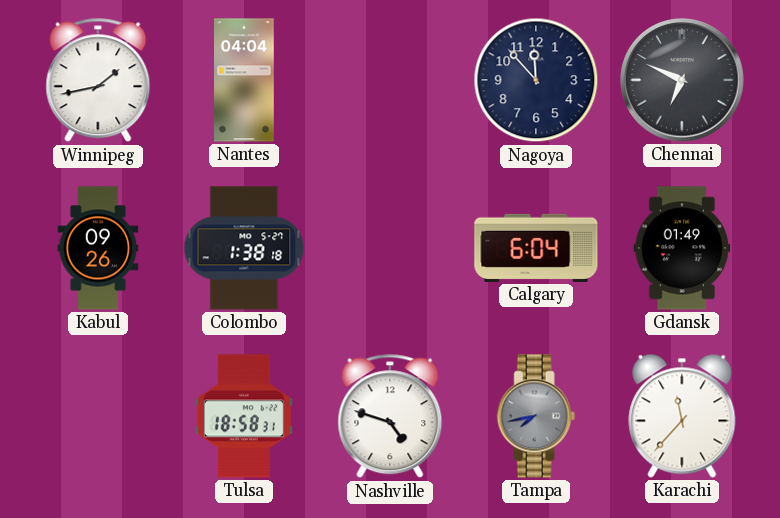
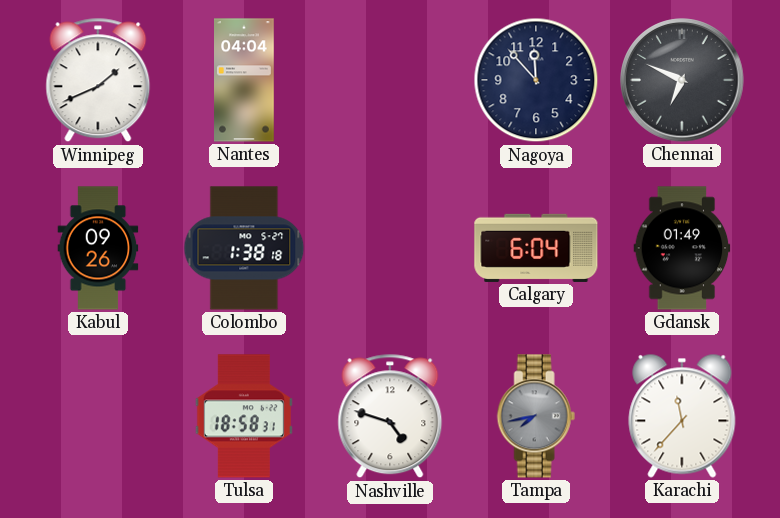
Winnipeg: 1:43 -> 1:41
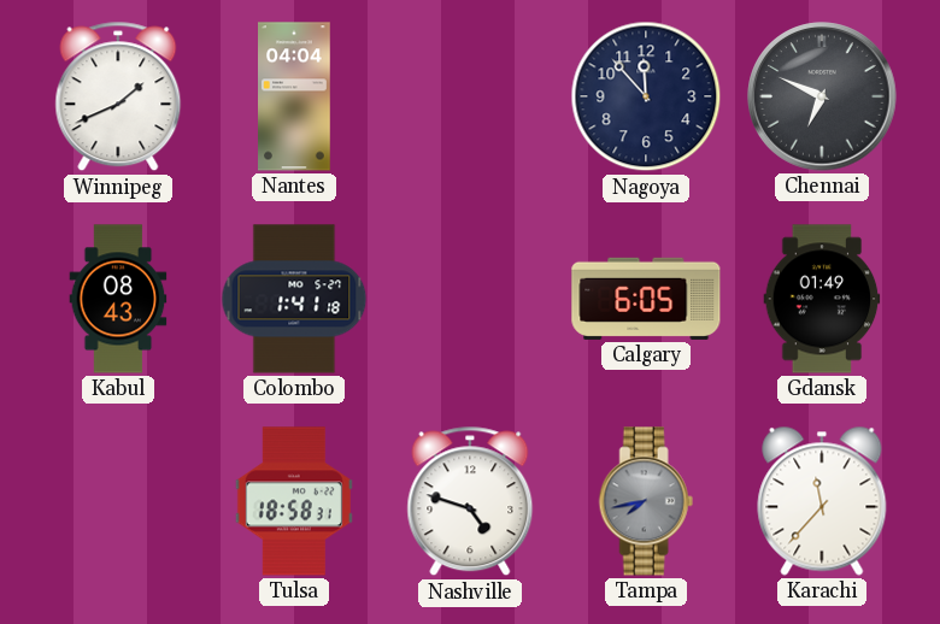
Kabul: 09:26 -> 08:43
Colombo: 1:38 -> 1:41
Calgary: 6:04 -> 6:05
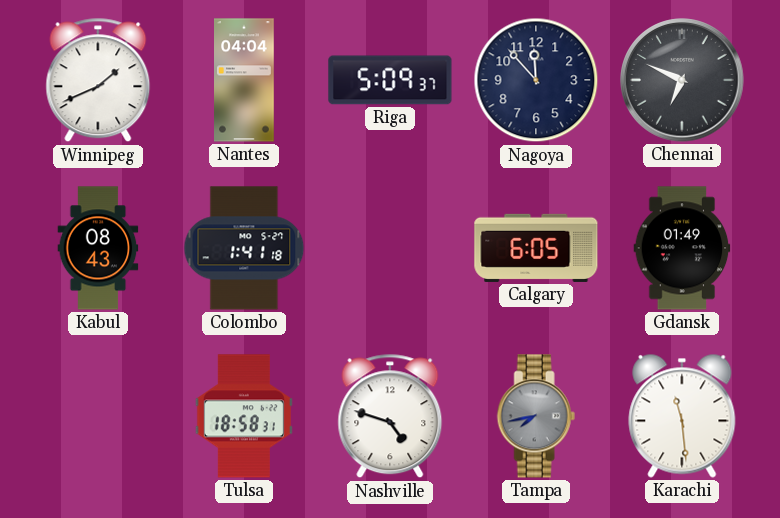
Riga: none -> 5:09
Karachi: 11:37 -> 11:29
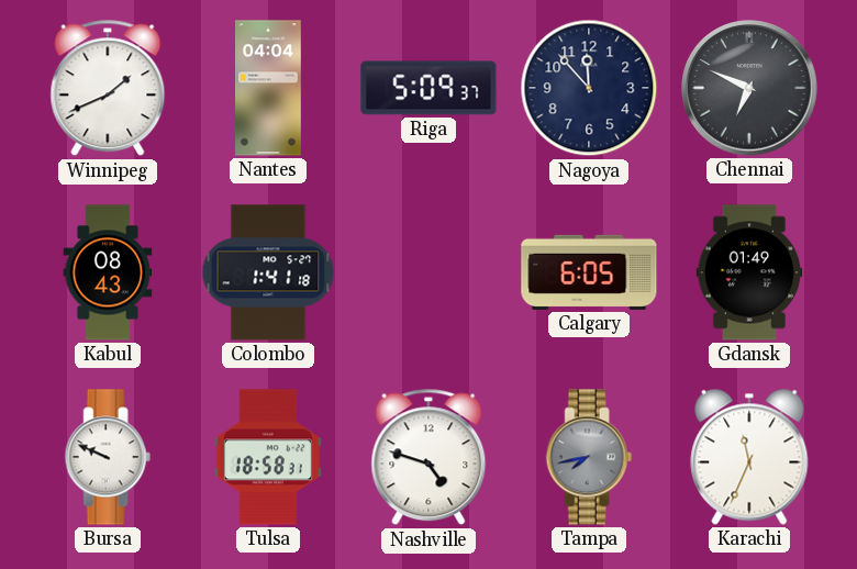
Bursa: none -> 9:49
Karachi: 11:29 -> 11:34
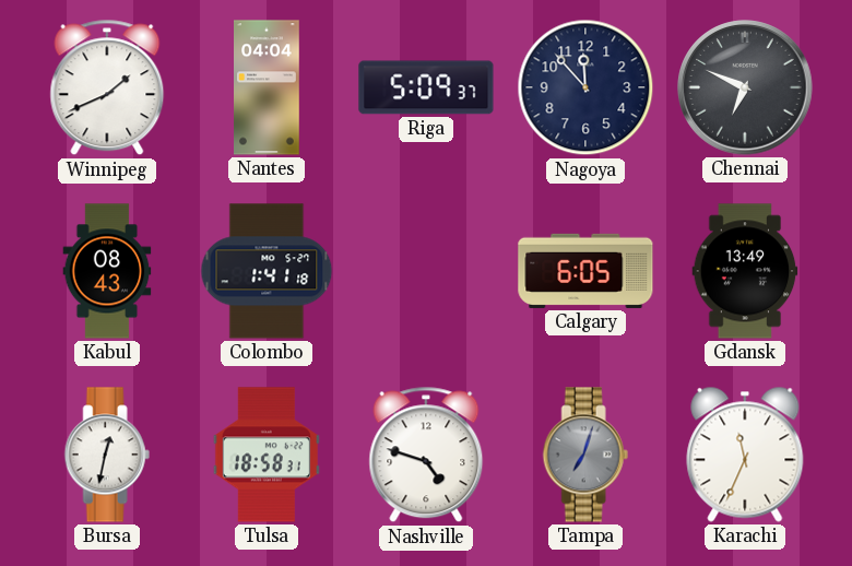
Gdansk: 01:49 -> 13:49
Bursa: 9:49 -> 12:32
Tampa: 7:43 -> 7:03
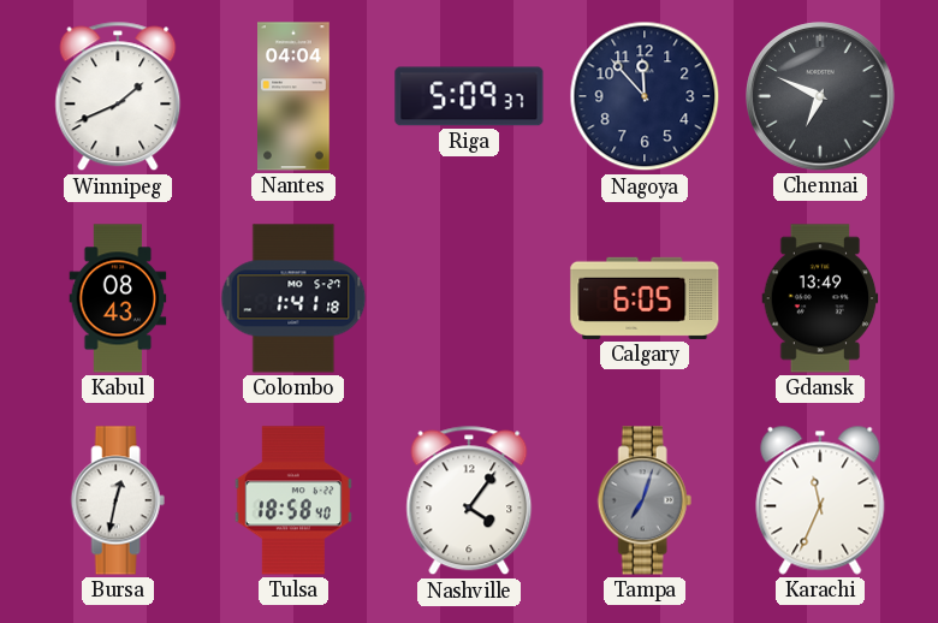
Tulsa: 18:58:31 -> 18:58:40
Nashville: 4:48 -> 4:06
